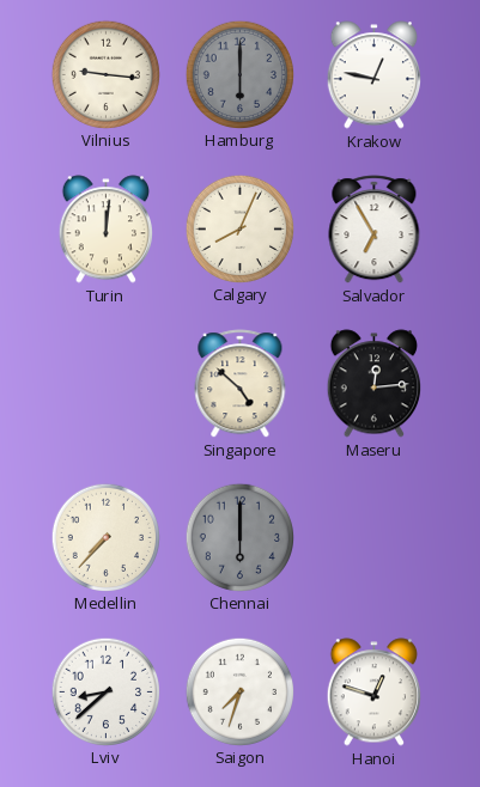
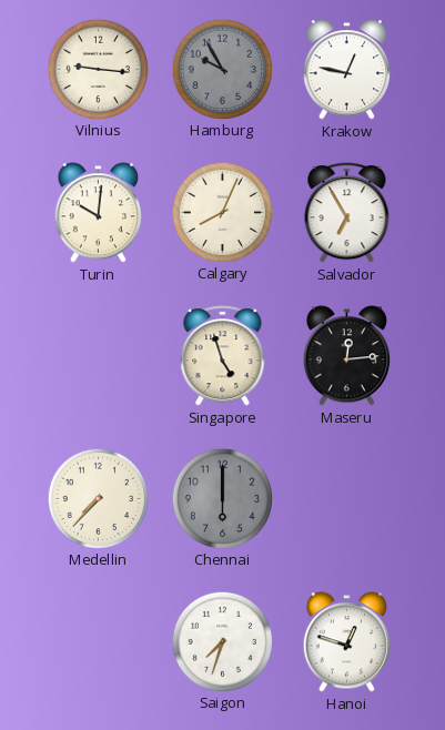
Hamburg: 6:00 -> 9:55
Turin: 12:01 -> 10:01
Singapore: 4:52 -> 4:57
Lviv: 8:38 -> none
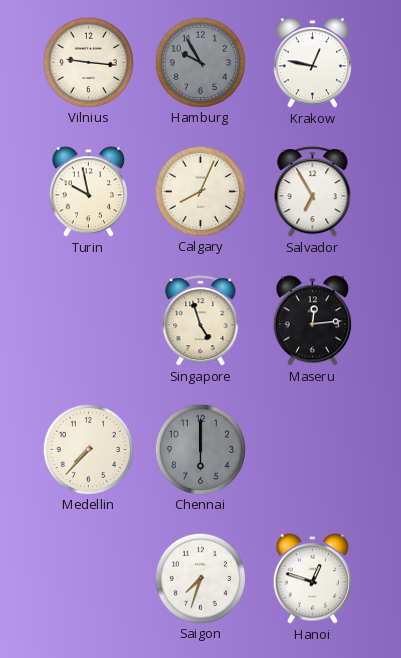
Turin: 10:01 -> 9:58
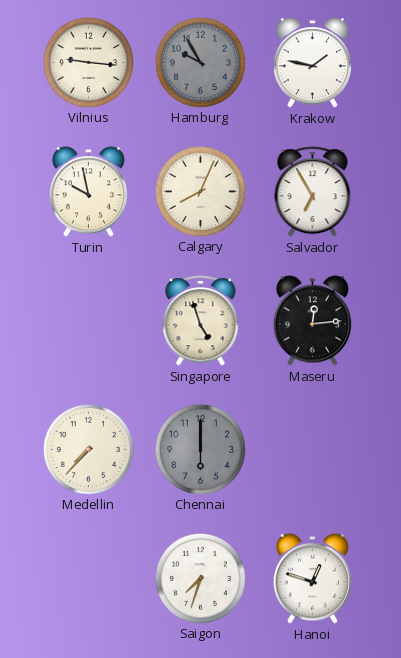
Krakow: 12:47 -> 1:47
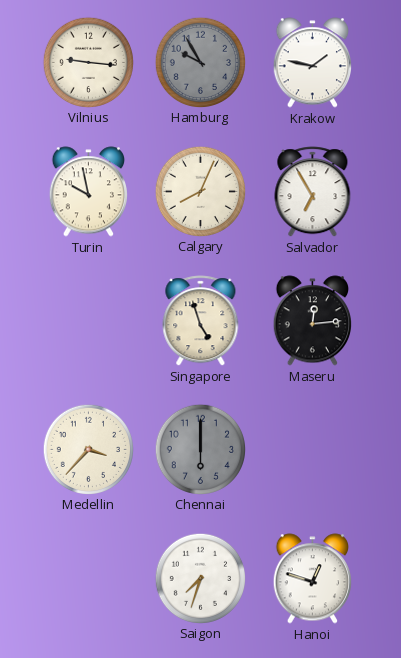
Medellin: 7:37 -> 3:37
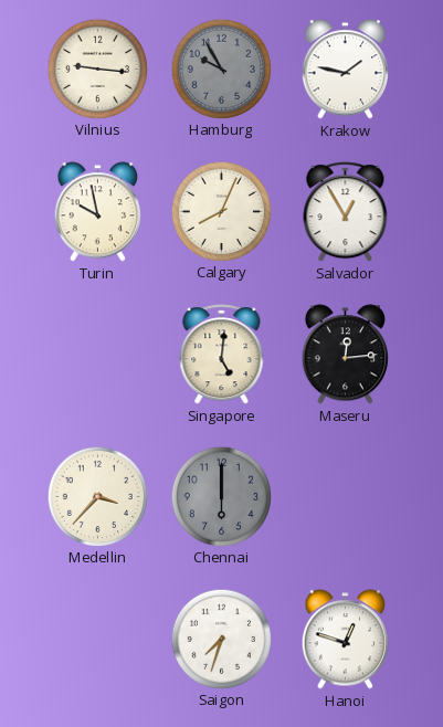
Salvador: 6:55 -> 12:55
Singapore: 4:57 -> 5:01
